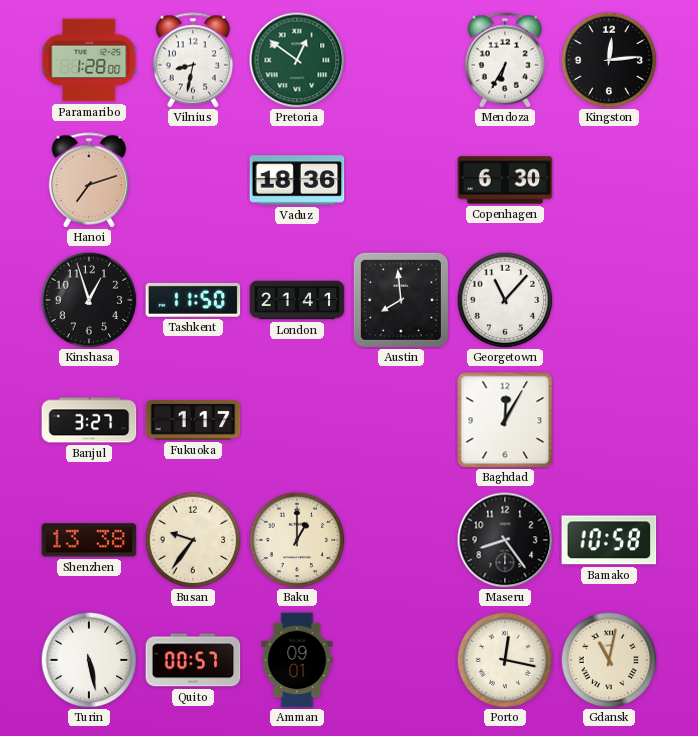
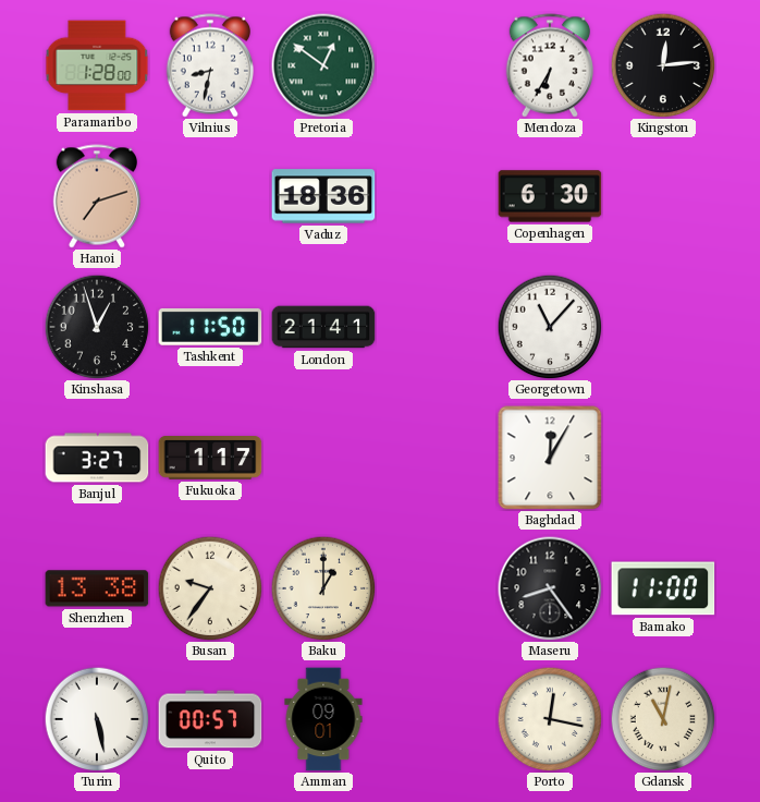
Austin: 7:59 -> none
Bamako: 10:58 -> 11:00
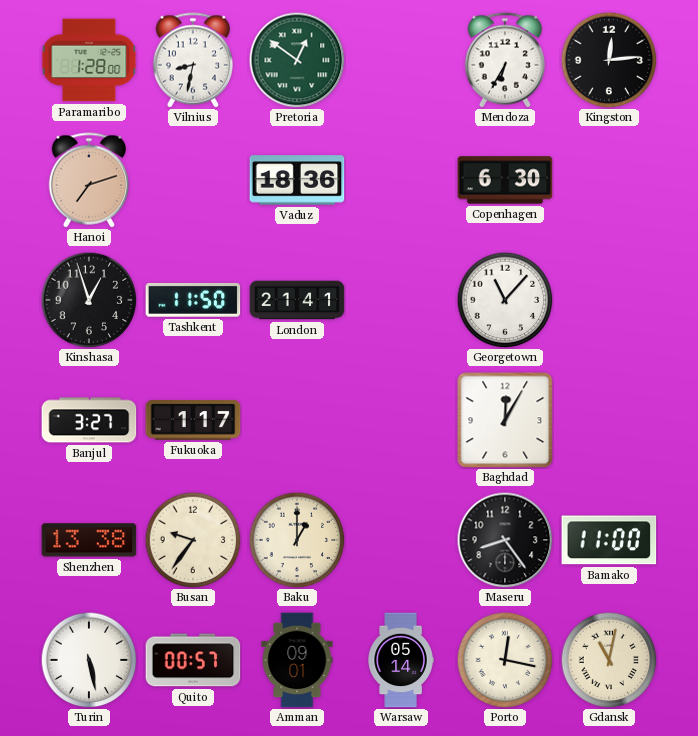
Warsaw: none -> 05:14
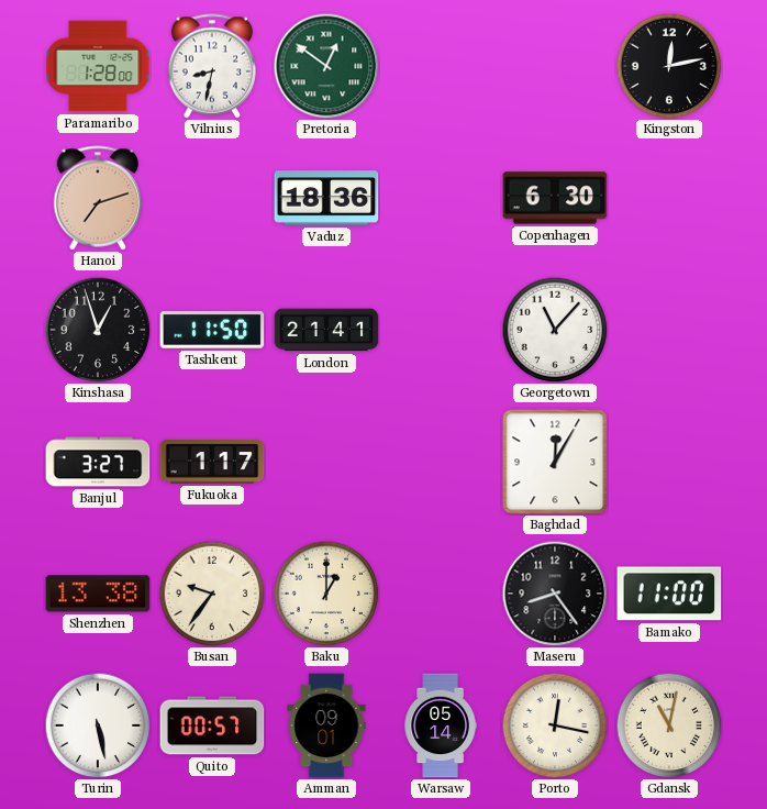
Mendoza: 6:35 -> none
Kingston: 12:14 -> 12:13
